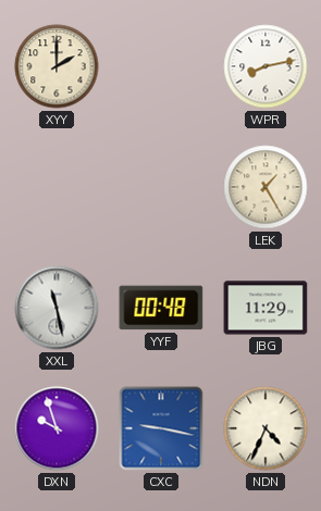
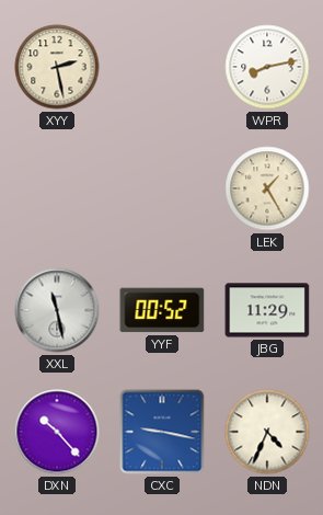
XYY: 2:00 -> 2:28
YYF: 00:48 -> 00:52
DXN: 9:57 -> 10:23
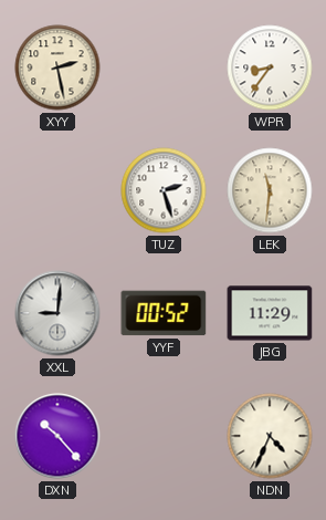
WPR: 8:13 -> 8:36
TUZ: none -> 2:27
LEK: 1:25 -> 11:31
XXL: 11:28 -> 9:01
CXC: 9:17 -> none
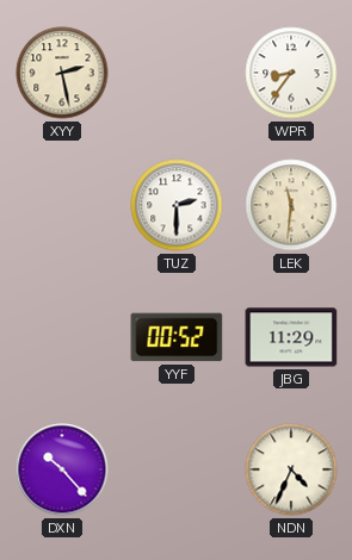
TUZ: 2:27 -> 2:30
XXL: 9:01 -> none
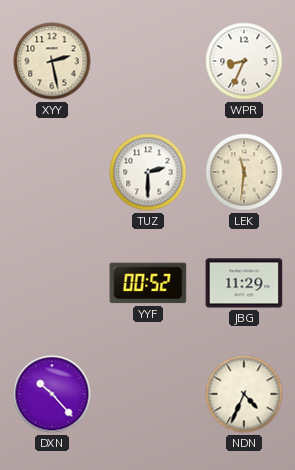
WPR: 8:36 -> 8:34
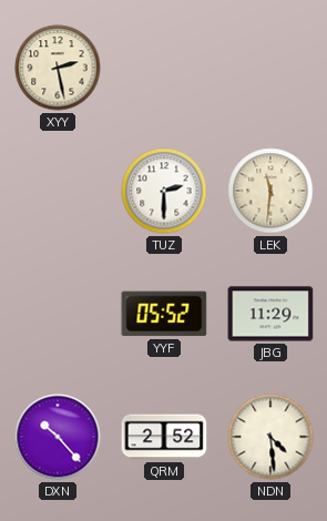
WPR: 8:34 -> none
YYF: 00:52 -> 05:52
QRM: none -> 2:52
NDN: 4:34 -> 4:29
